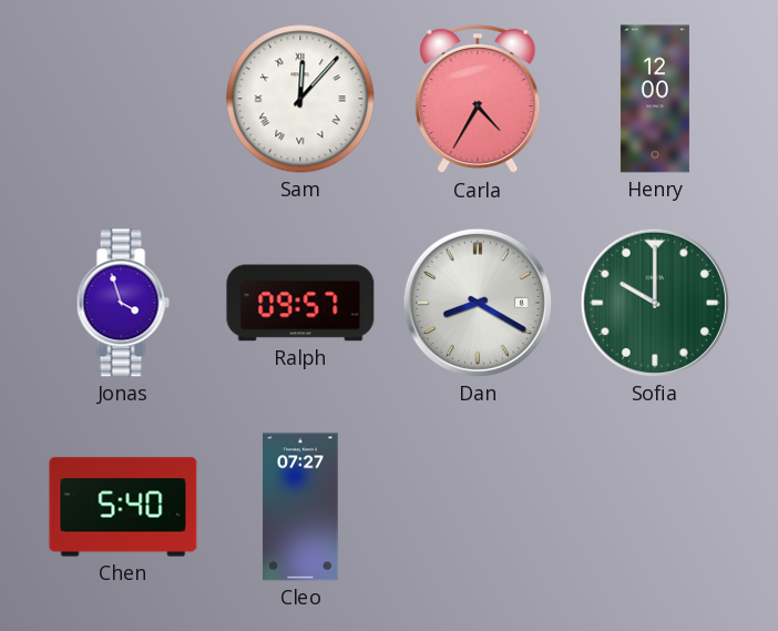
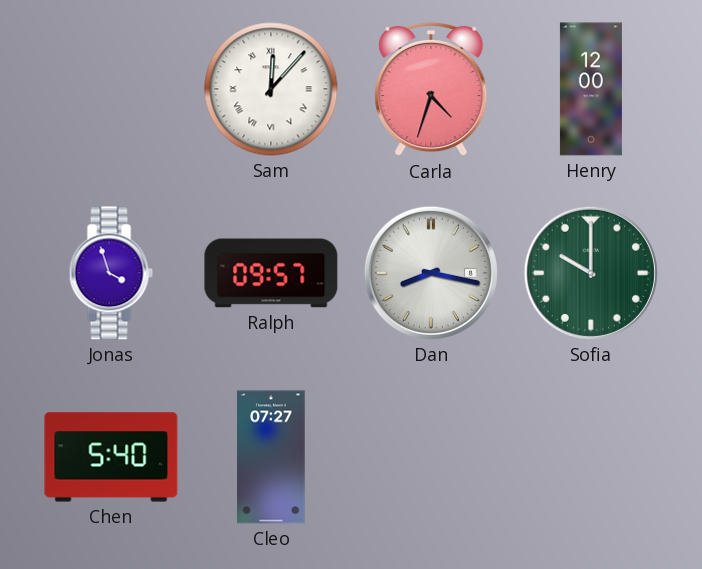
Carla: 4:35 -> 4:33
Dan: 8:20 -> 8:17
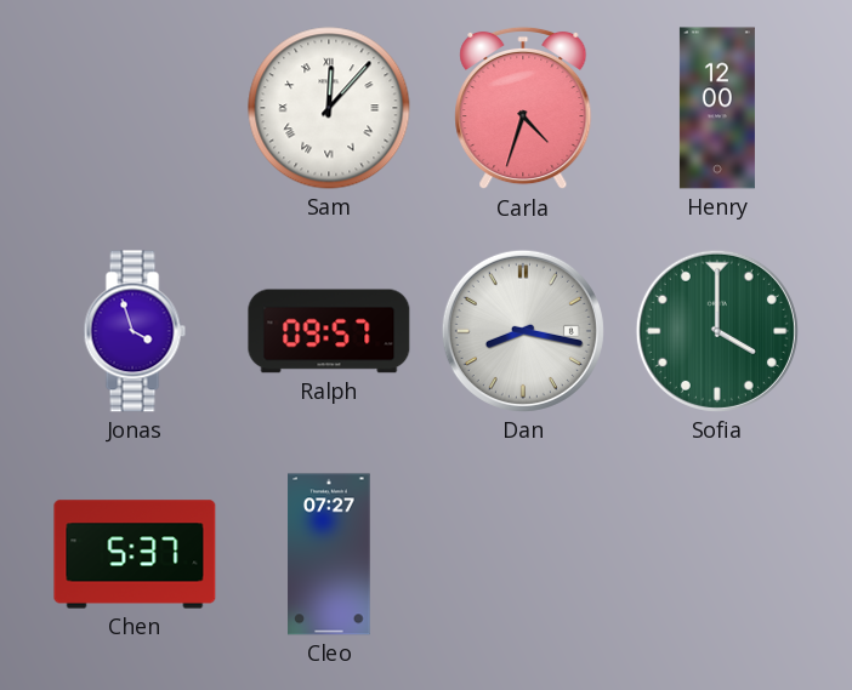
Sofia: 10:00 -> 4:00
Chen: 5:40 -> 5:37
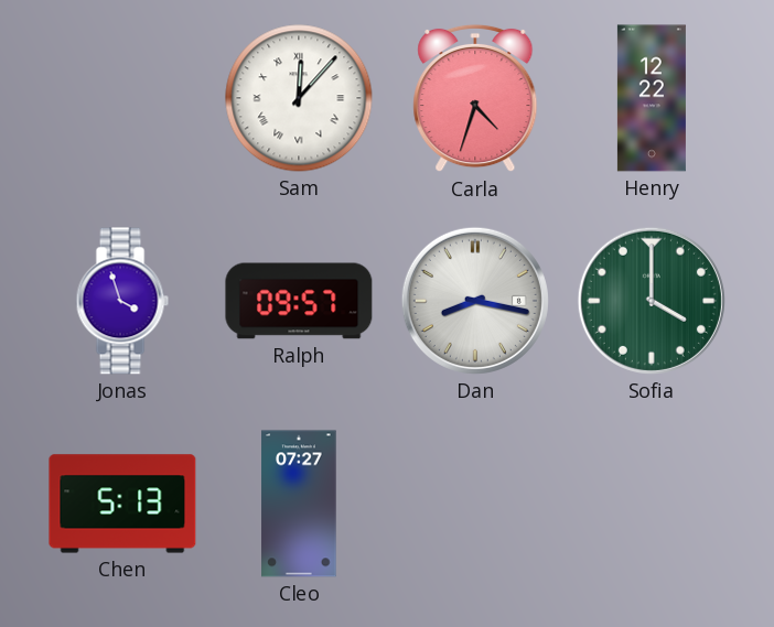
Henry: 12:00 -> 12:22
Chen: 5:37 -> 5:13
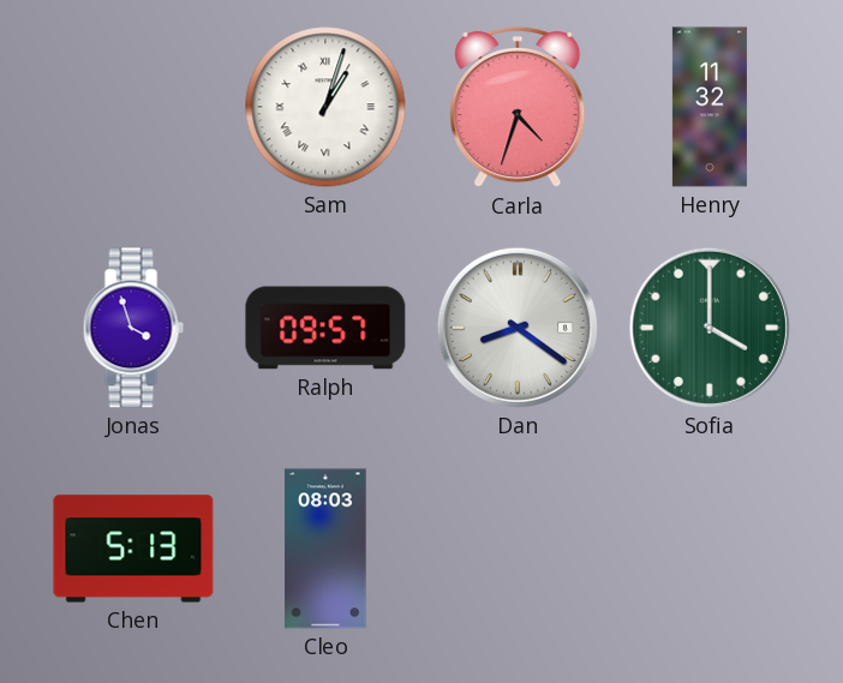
Sam: 12:07 -> 1:03
Henry: 12:22 -> 11:32
Dan: 8:17 -> 8:21
Cleo: 07:27 -> 08:03
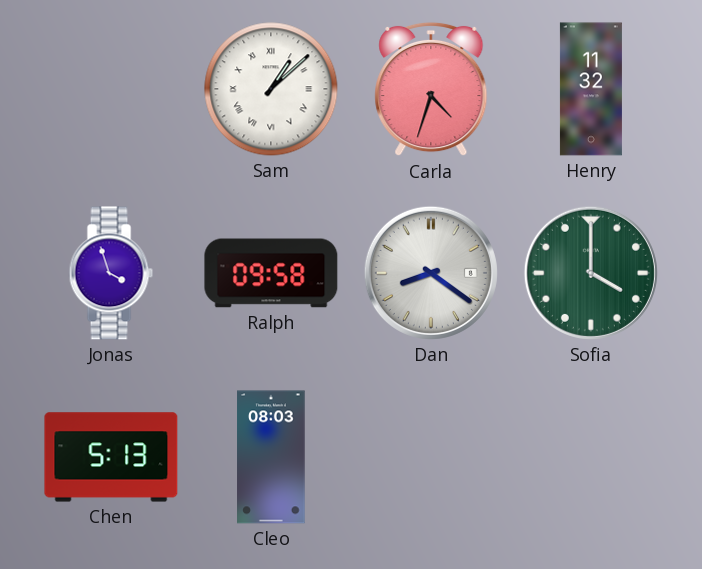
Sam: 1:03 -> 1:08
Ralph: 09:57 -> 09:58
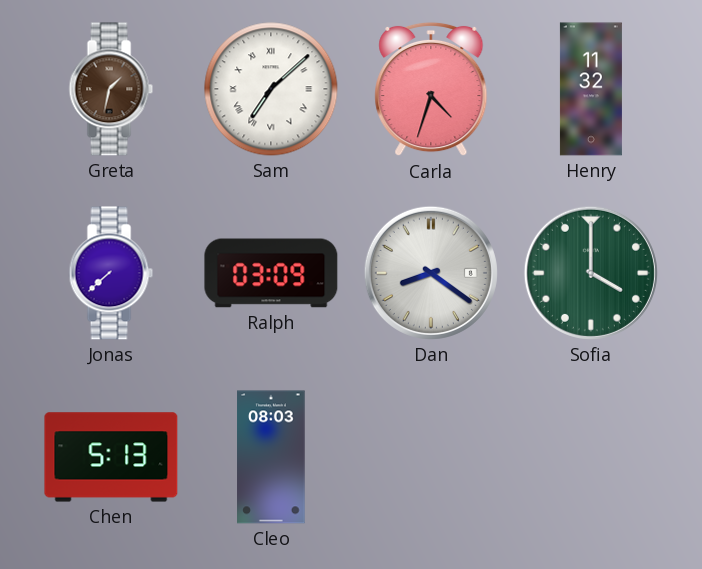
Greta: none -> 1:32
Sam: 1:08 -> 7:08
Jonas: 3:57 -> 7:38
Ralph: 09:58 -> 03:09
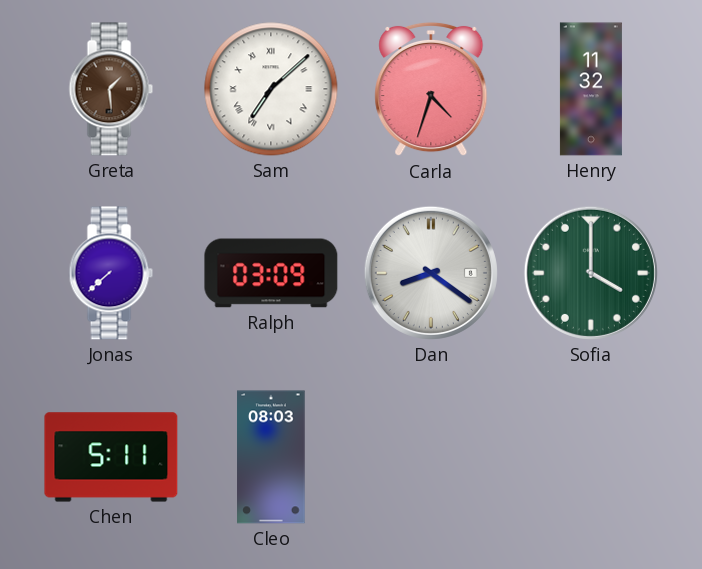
Greta: 1:32 -> 1:29
Chen: 5:13 -> 5:11
